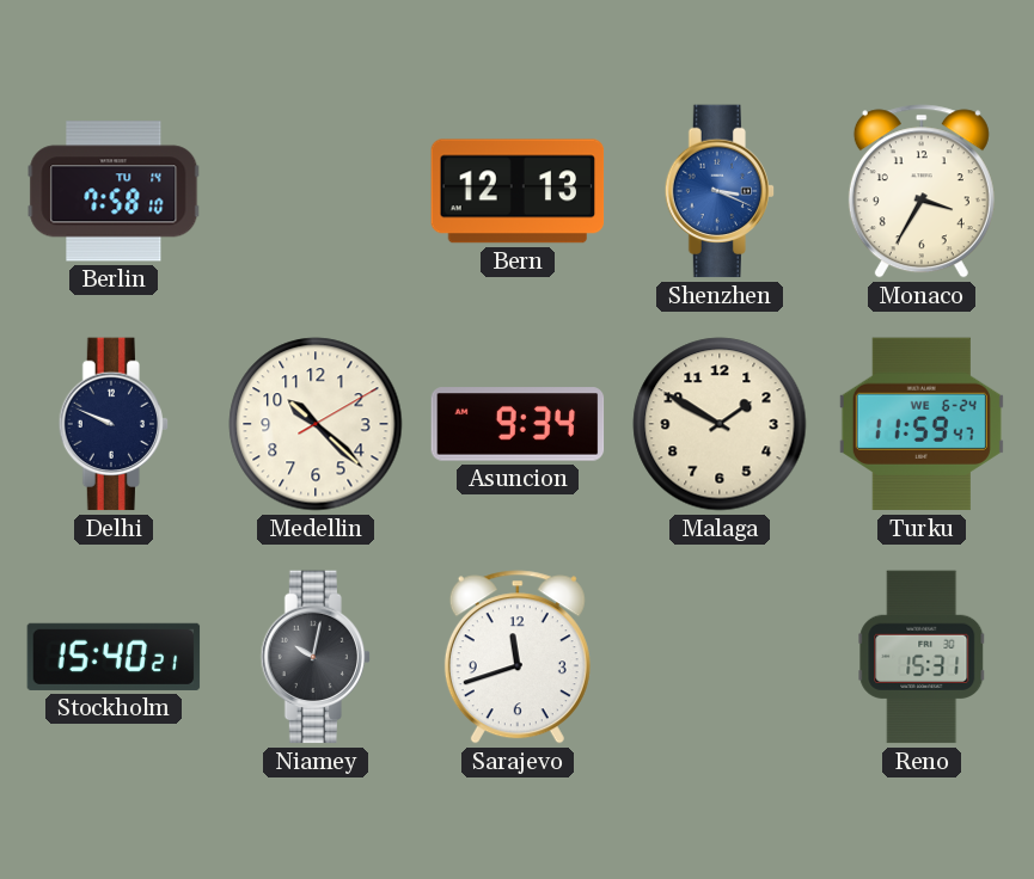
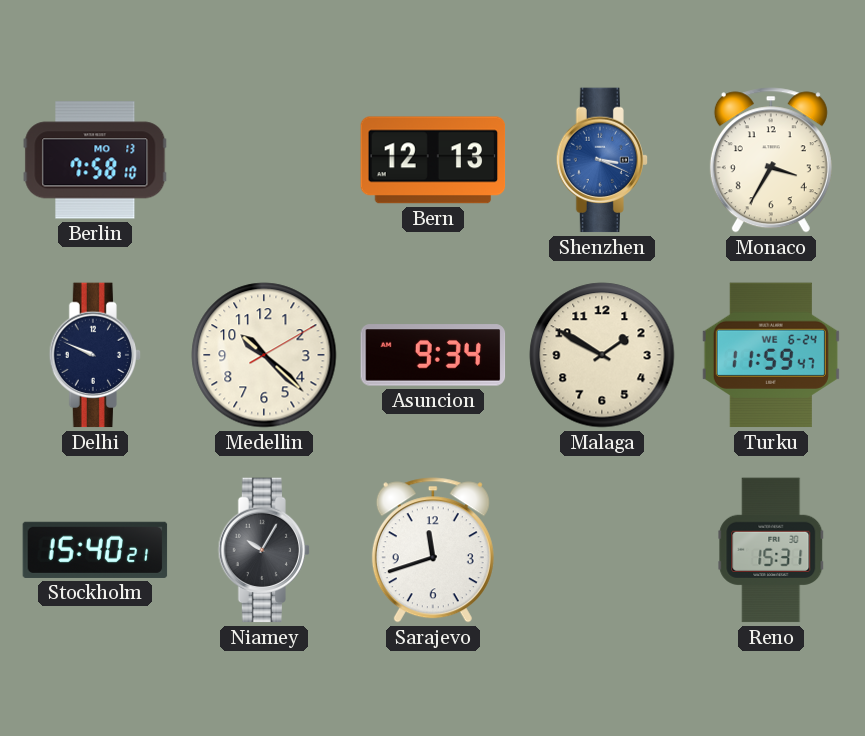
Berlin date: TU 14 -> MO 13
Niamey: 10:02 -> 10:05
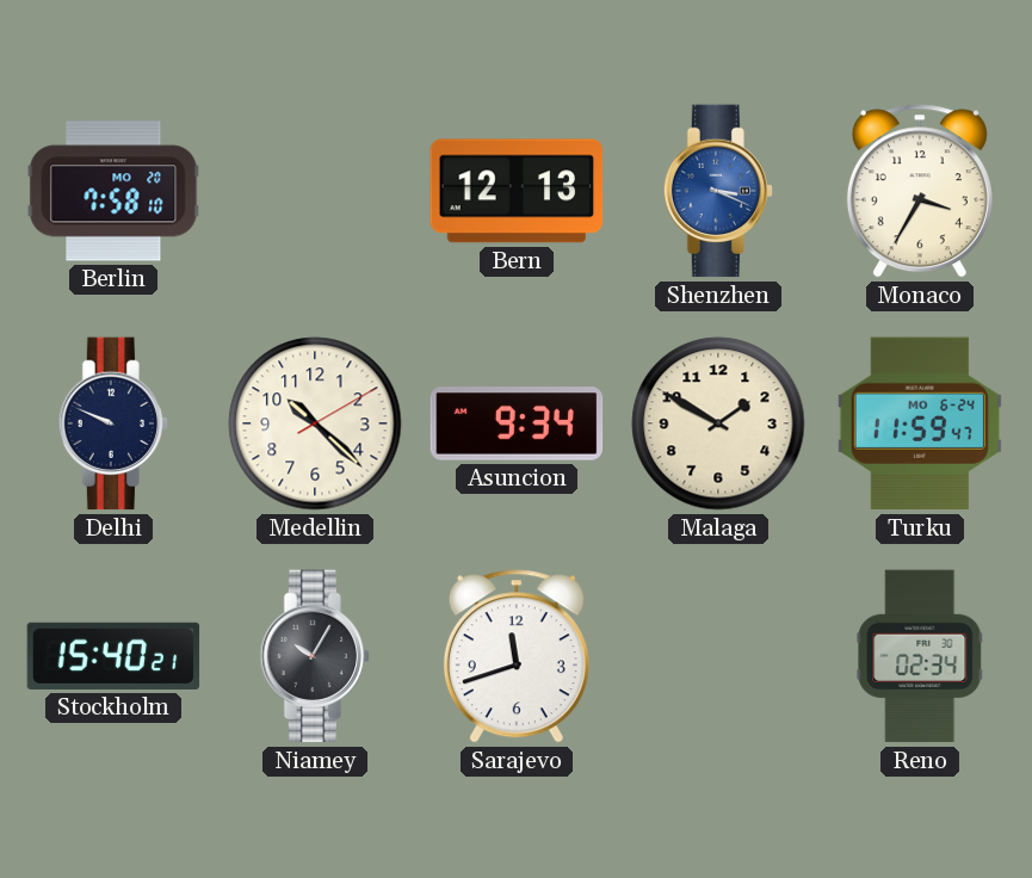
Berlin date: MO 13 -> MO 20
Turku date: WE 6-24 -> MO 6-24
Reno: 15:31 -> 02:34
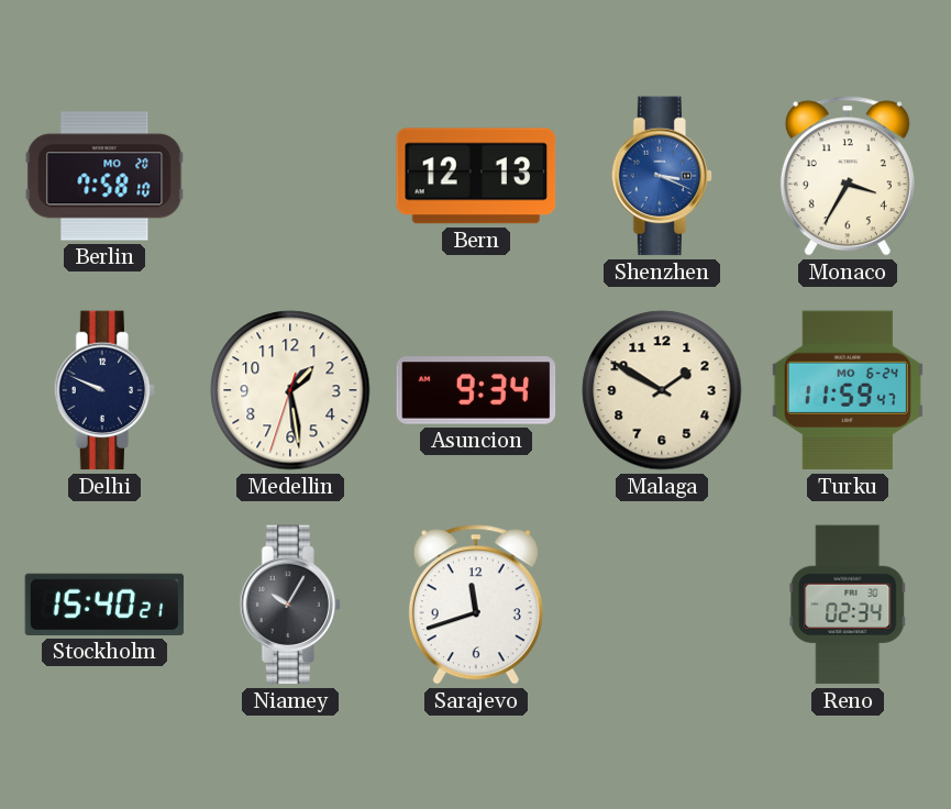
Medellin: 10:22 -> 1:28
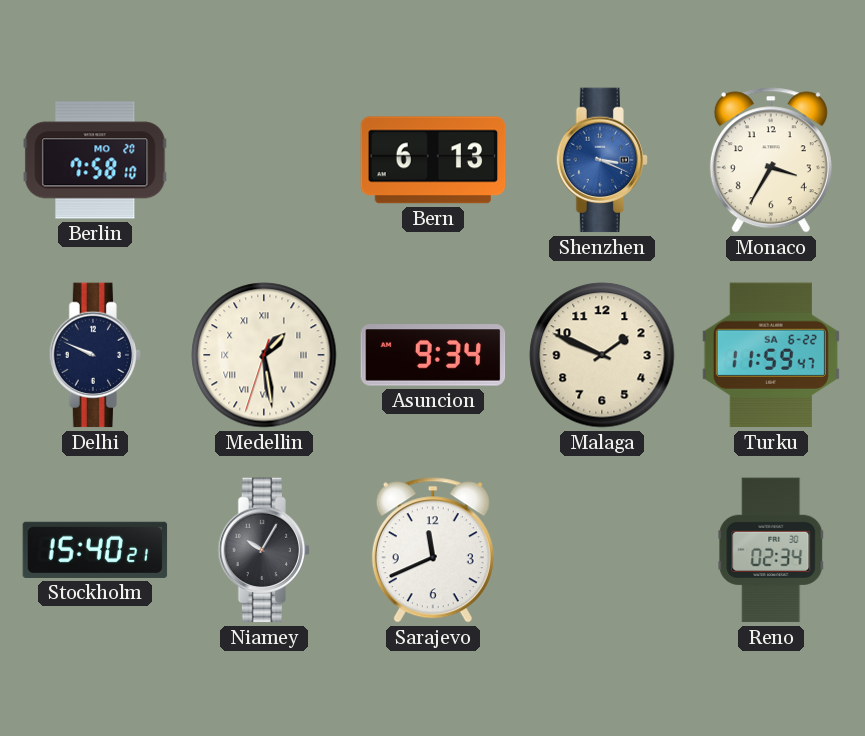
Bern: 12:13 -> 6:13
Medellin numerals: Arabic -> Roman
Malaga: 1:50 -> 1:49
Turku date: MO 6-24 -> SA 6-22
Sarajevo: 11:42 -> 11:41
